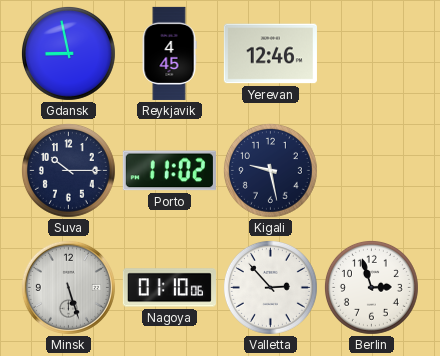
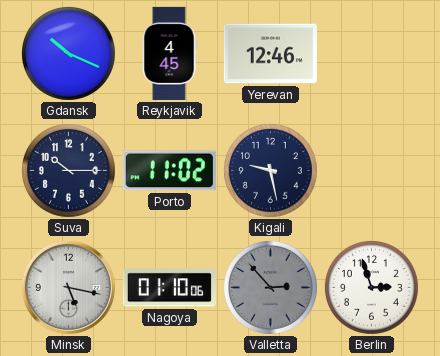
Gdansk: 8:58 -> 10:19
Minsk: 5:27 -> 5:17
Valletta dial: white -> grey
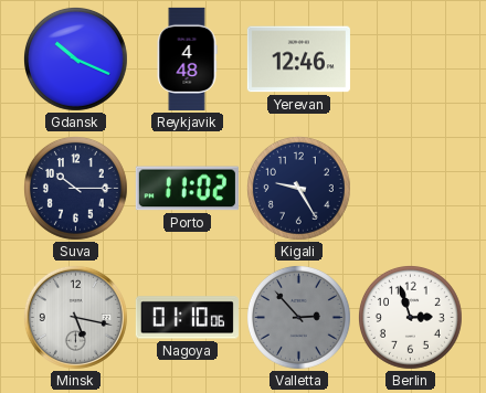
Reykjavik: 4:45 -> 4:48
Kigali: 9:28 -> 9:25
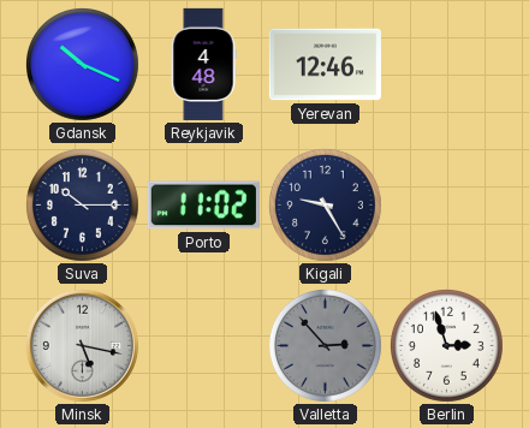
Nagoya: 01:10 -> none
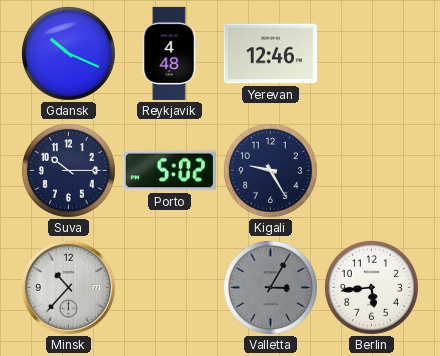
Porto: 11:02 -> 5:02
Minsk: 5:17 -> 10:37
Valletta: 2:53 -> 3:05
Berlin: 2:57 -> 5:44
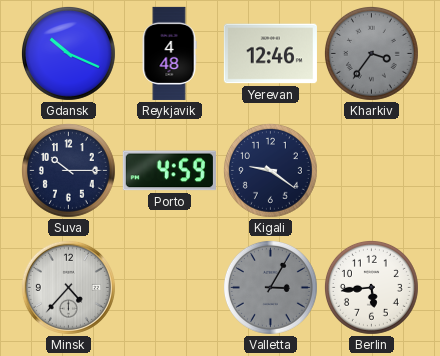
Kharkiv: none -> 3:36
Porto: 5:02 -> 4:59
Kigali: 9:25 -> 9:21
Minsk: 10:37 -> 4:37
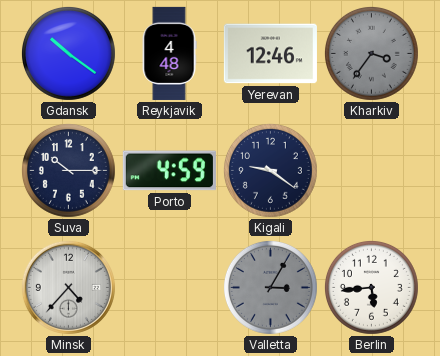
Gdansk: 10:19 -> 10:21
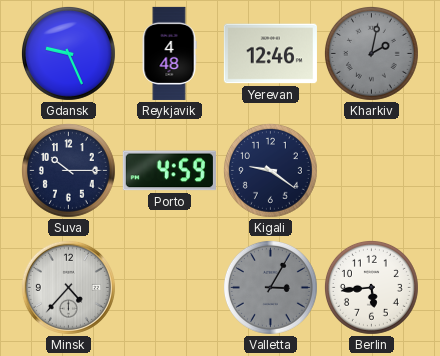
Gdansk: 10:21 -> 9:26
Kharkiv: 3:36 -> 2:02
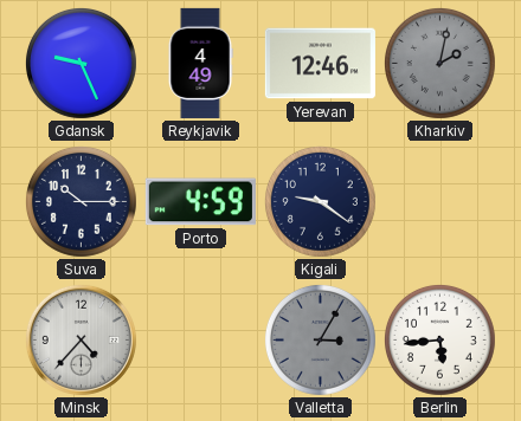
Reykjavik: 4:48 -> 4:49
